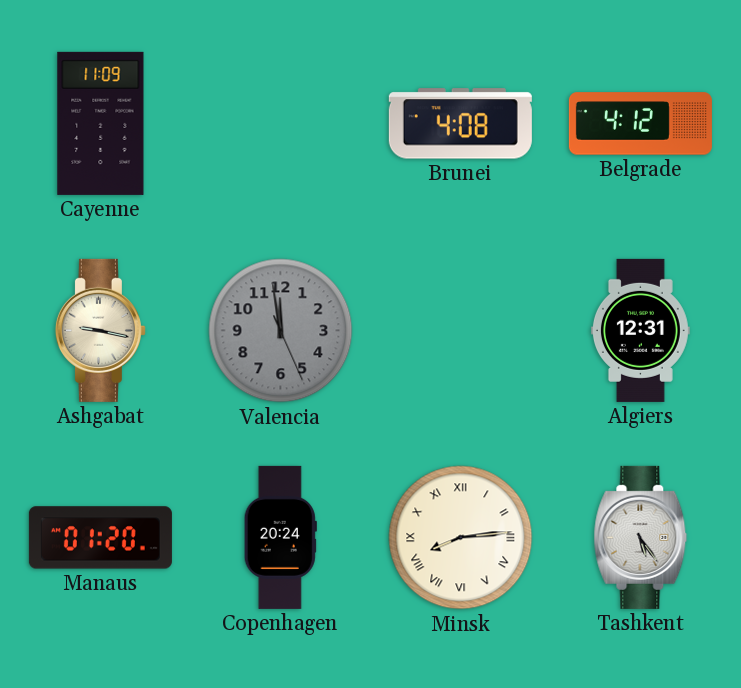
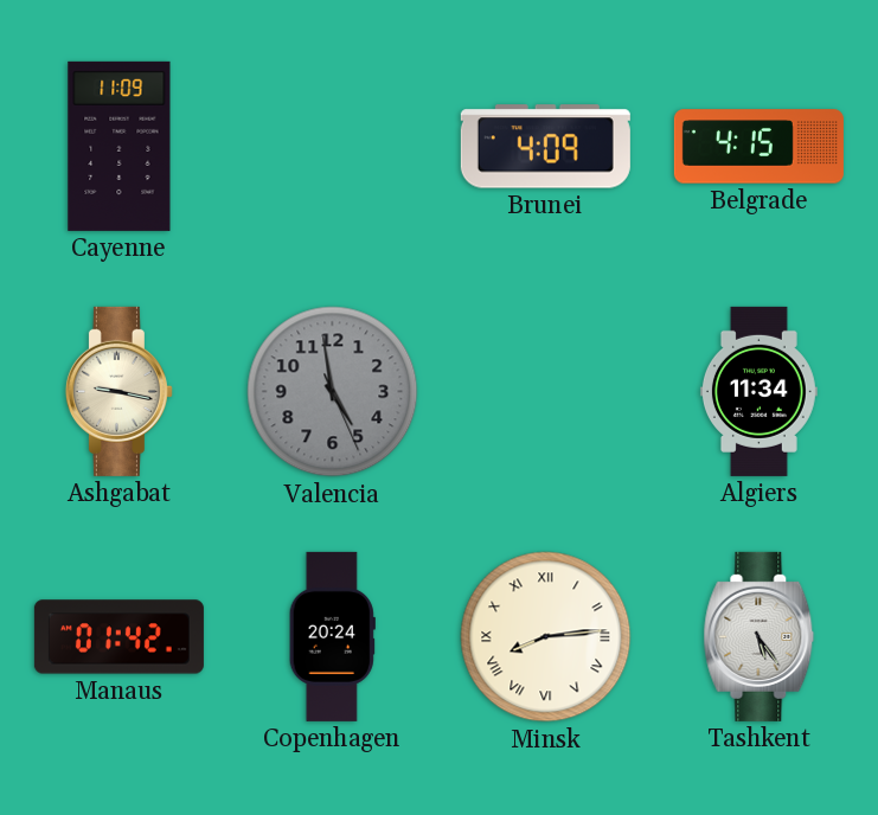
Brunei: 4:08 -> 4:09
Belgrade: 4:12 -> 4:15
Valencia: 11:58 -> 4:58
Algiers: 12:31 -> 11:34
Manaus: 01:20 -> 01:42
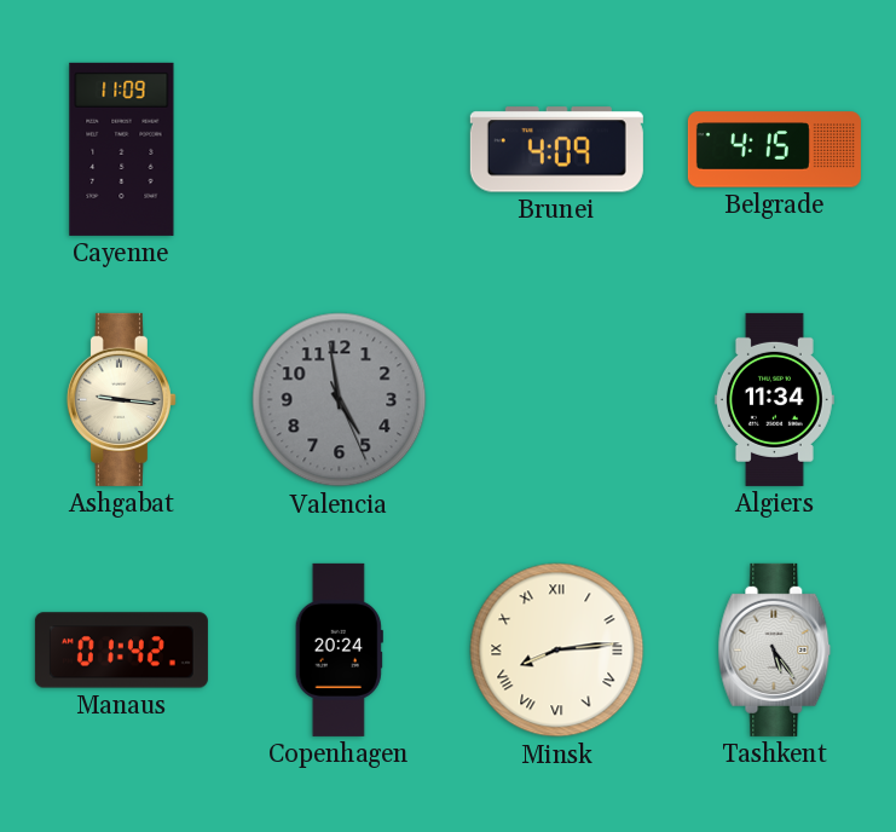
Ashgabat: 9:17 -> 9:16
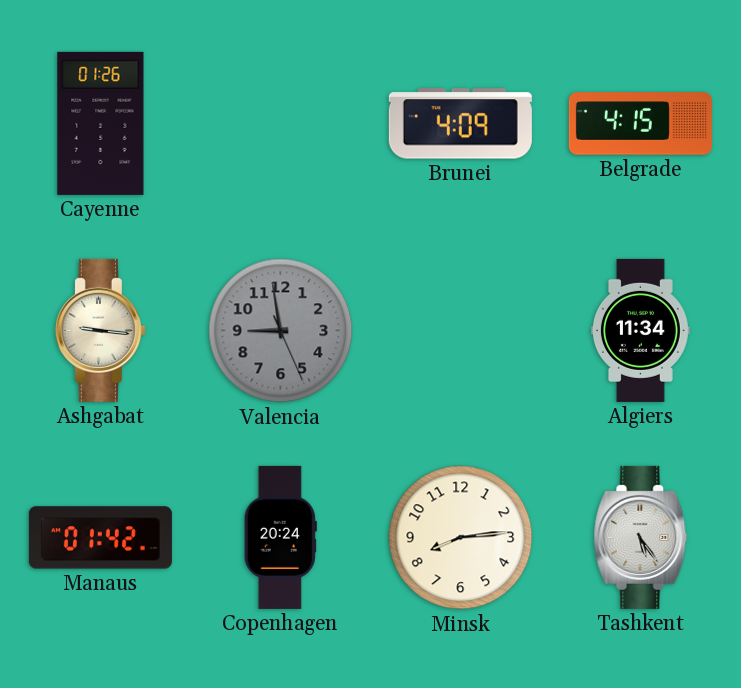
Cayenne: 11:09 -> 01:26
Valencia: 4:58 -> 8:58
Minsk numerals: Roman -> Arabic
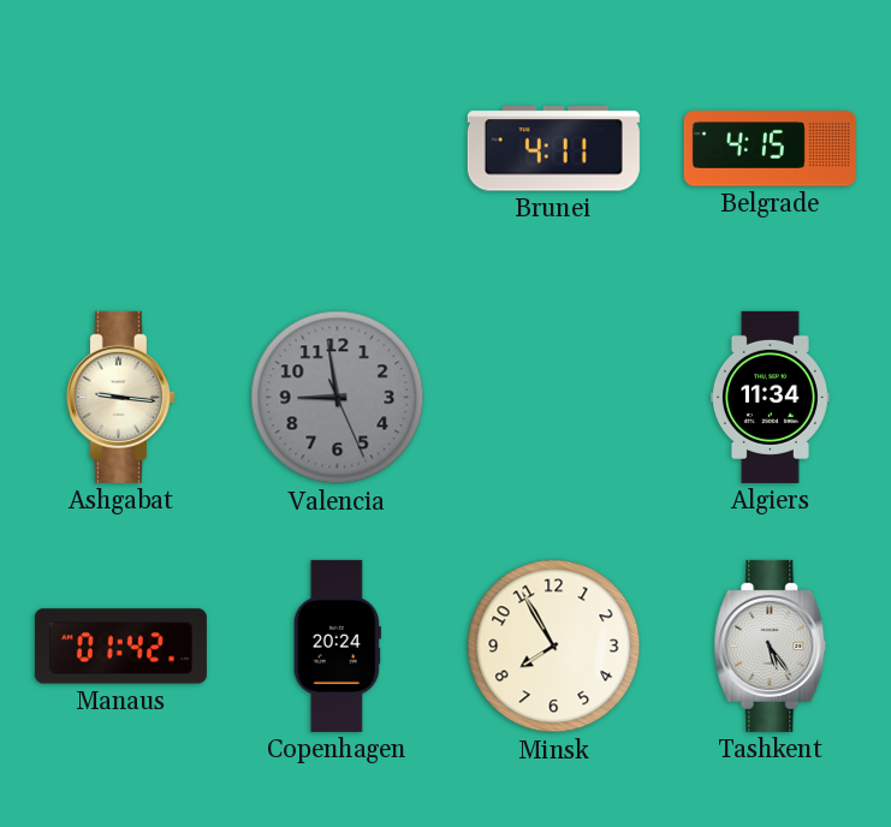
Cayenne: 01:26 -> none
Brunei: 4:09 -> 4:11
Minsk: 8:14 -> 7:55
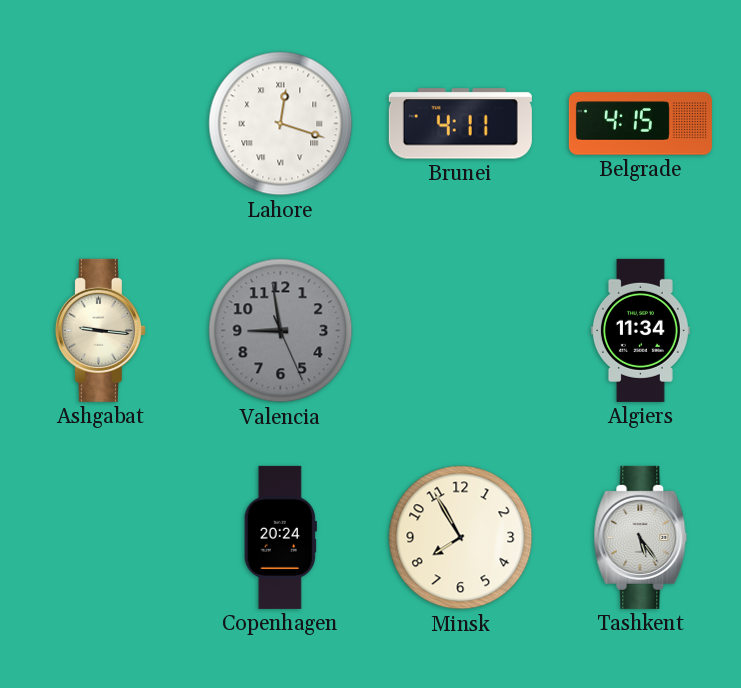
Lahore: none -> 12:18
Manaus: 01:42 -> none
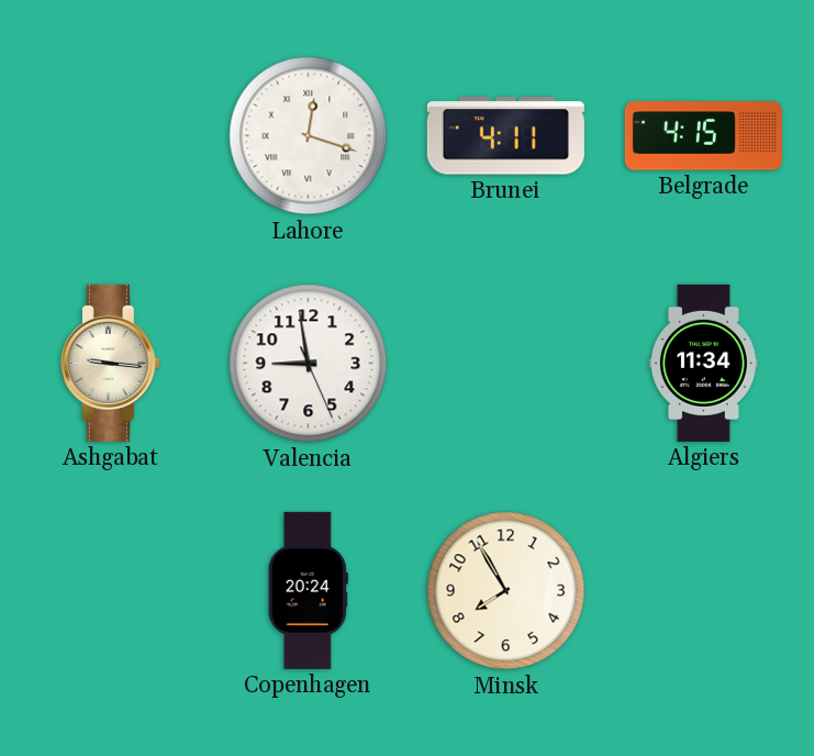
Valencia dial: grey -> white
Tashkent: 5:24 -> none
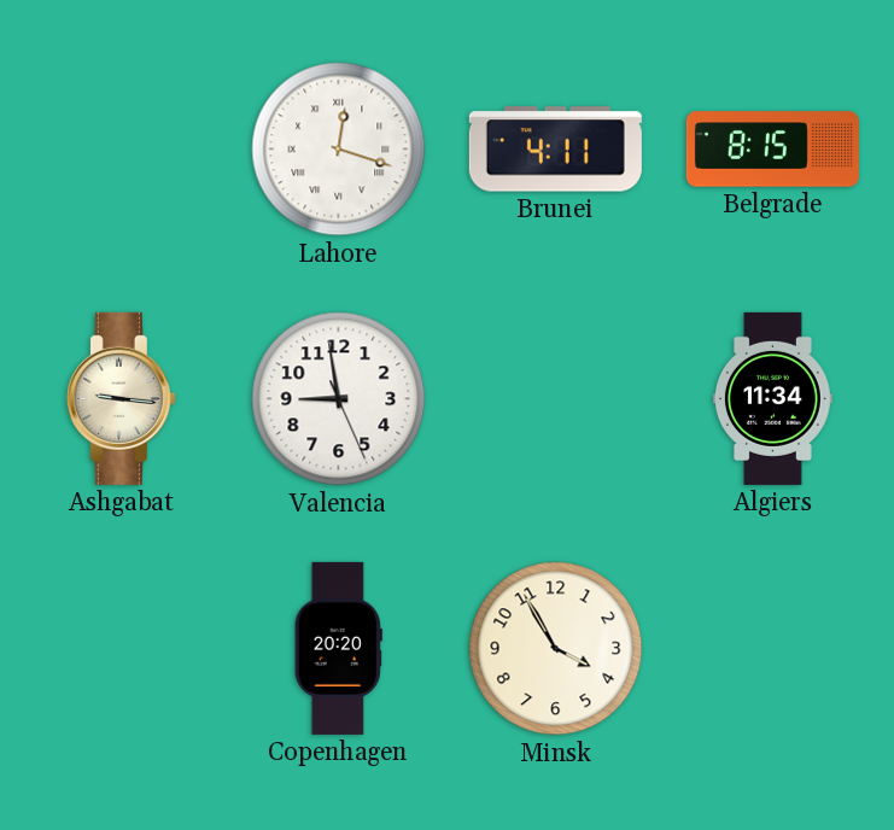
Belgrade: 4:15 -> 8:15
Copenhagen: 20:24 -> 20:20
Minsk: 7:55 -> 3:55
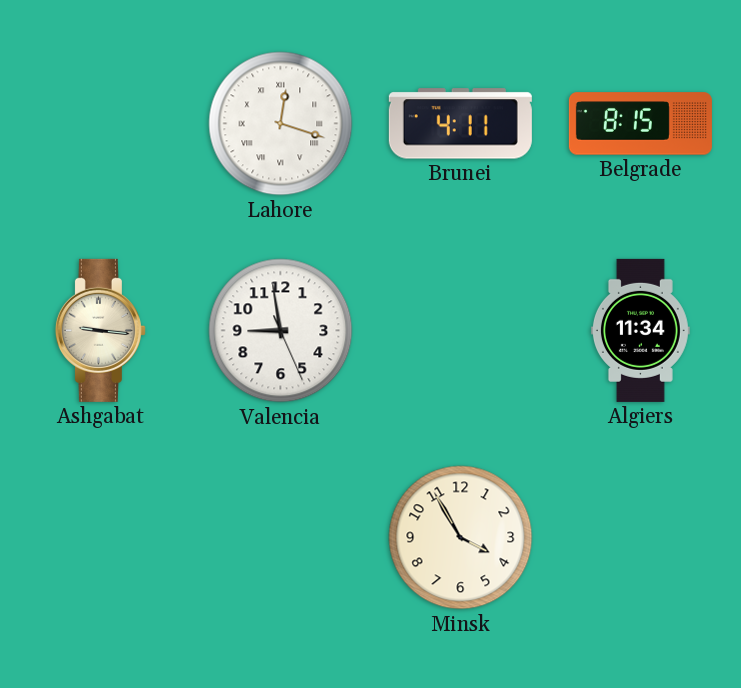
Copenhagen: 20:20 -> none
